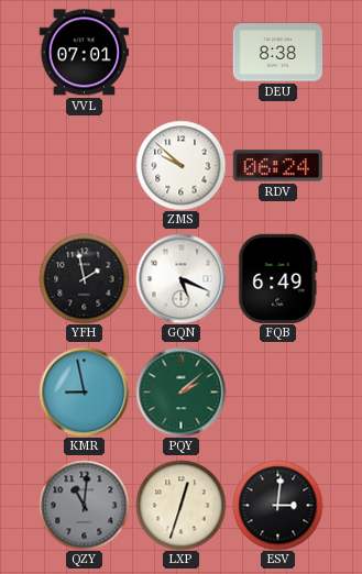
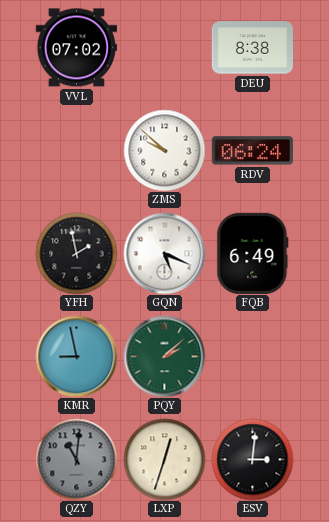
VVL: 07:01 -> 07:02
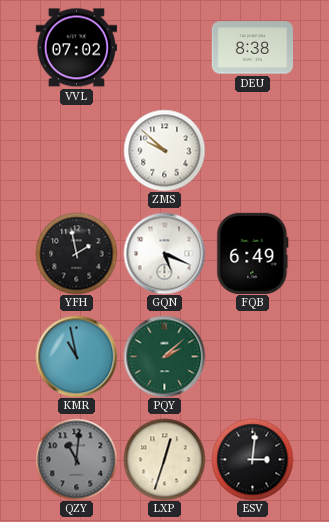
RDV: 06:24 -> none
KMR: 8:58 -> 10:58
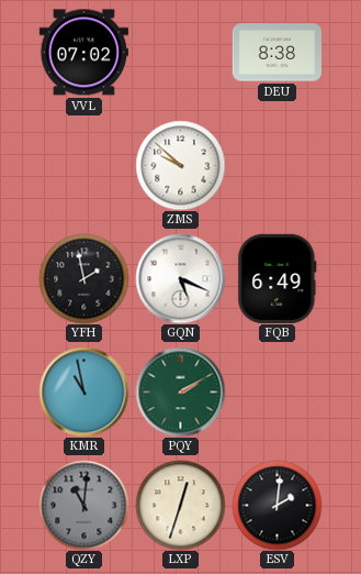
PQY: 2:08 -> 2:10
ESV: 3:01 -> 2:01
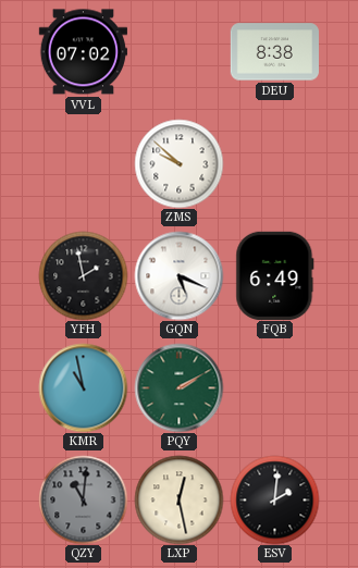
LXP: 12:33 -> 12:28
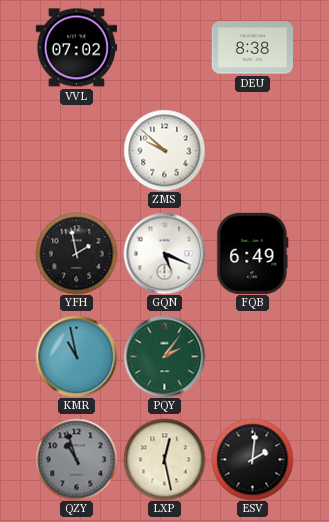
PQY: 2:10 -> 2:06
QZY: 11:01 -> 10:57
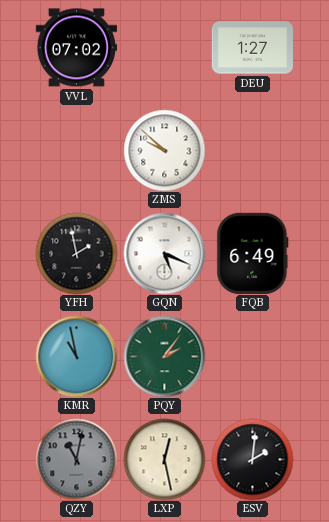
DEU: 8:38 -> 1:27
QZY: 10:57 -> 11:02
